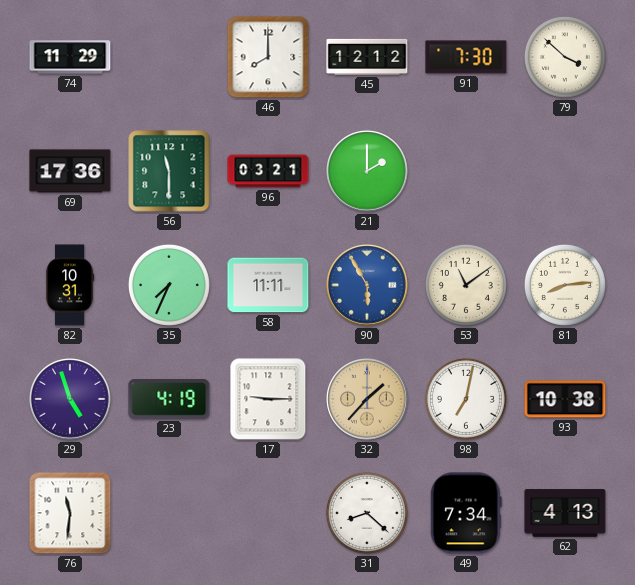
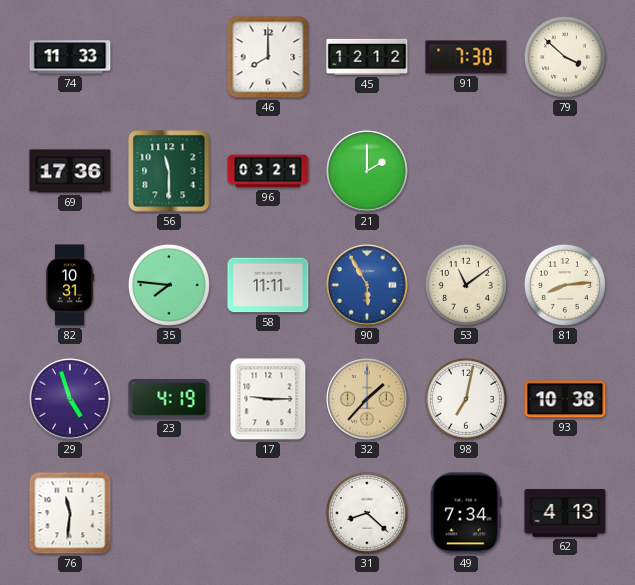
74: 11:29 -> 11:33
35: 7:34 -> 7:46
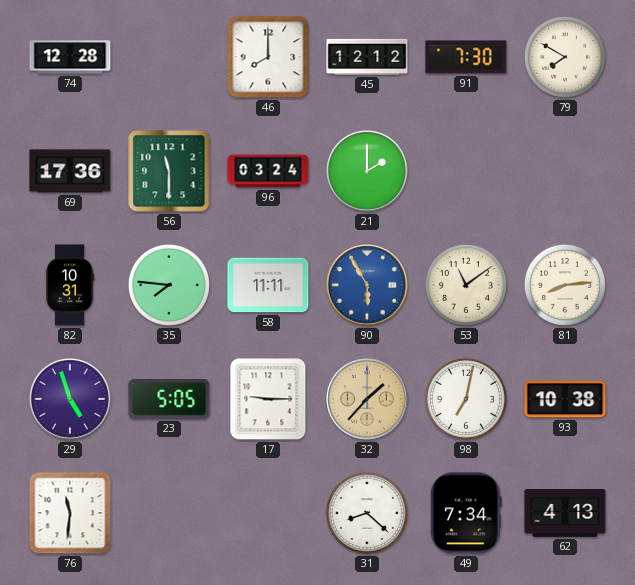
74: 11:33 -> 12:28
79: 3:52 -> 7:50
96: 03:21 -> 03:24
23: 4:19 -> 5:05
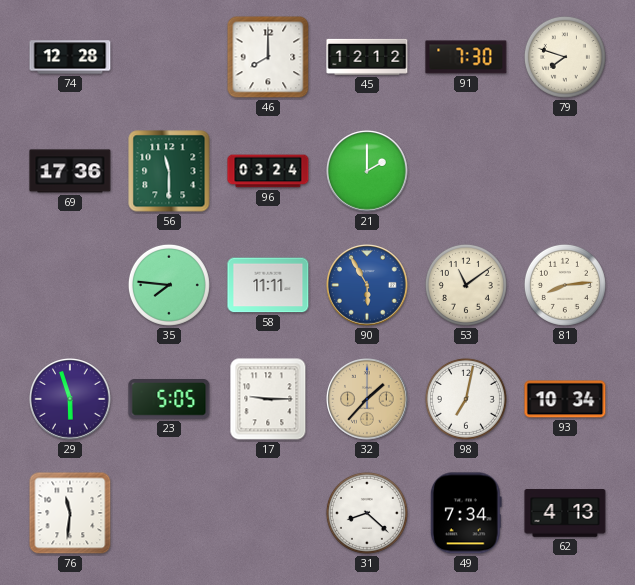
79: 7:50 -> 7:48
82: 10:31 -> none
29: 4:57 -> 5:57
93: 10:38 -> 10:34
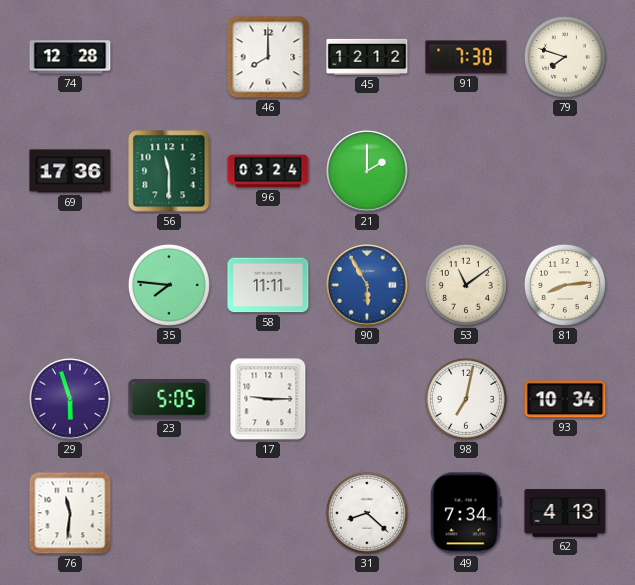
32: 1:37 -> none
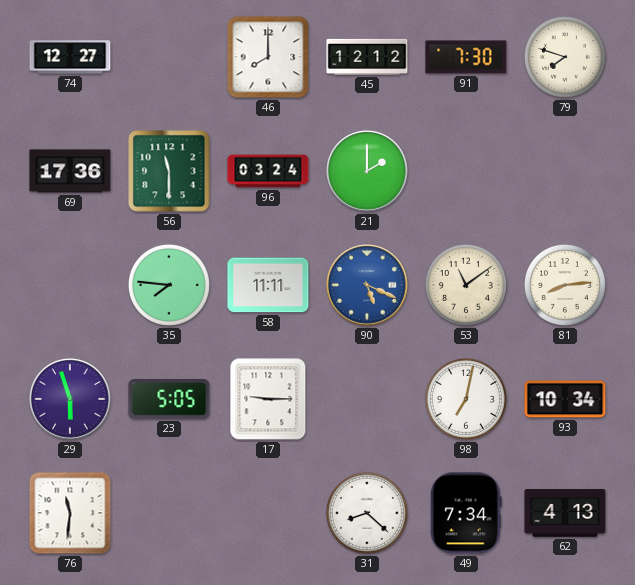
74: 12:28 -> 12:27
90: 5:55 -> 5:19
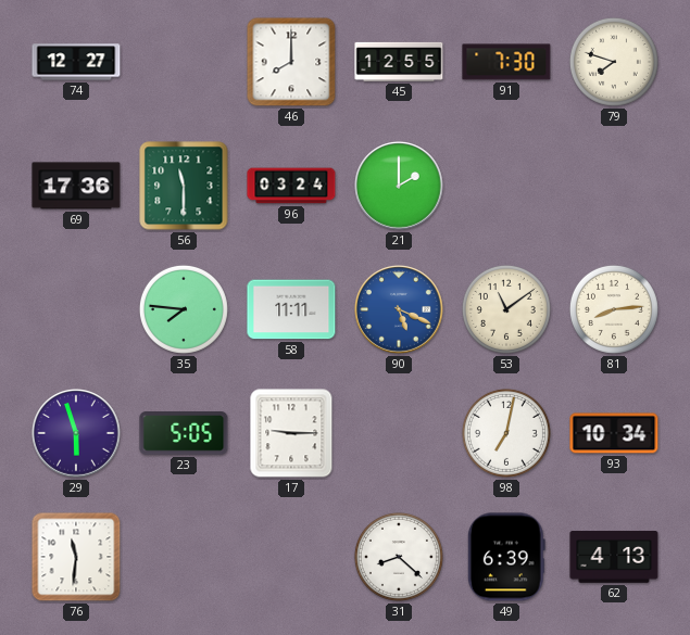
45: 12:12 -> 12:55
49: 7:34 -> 6:39
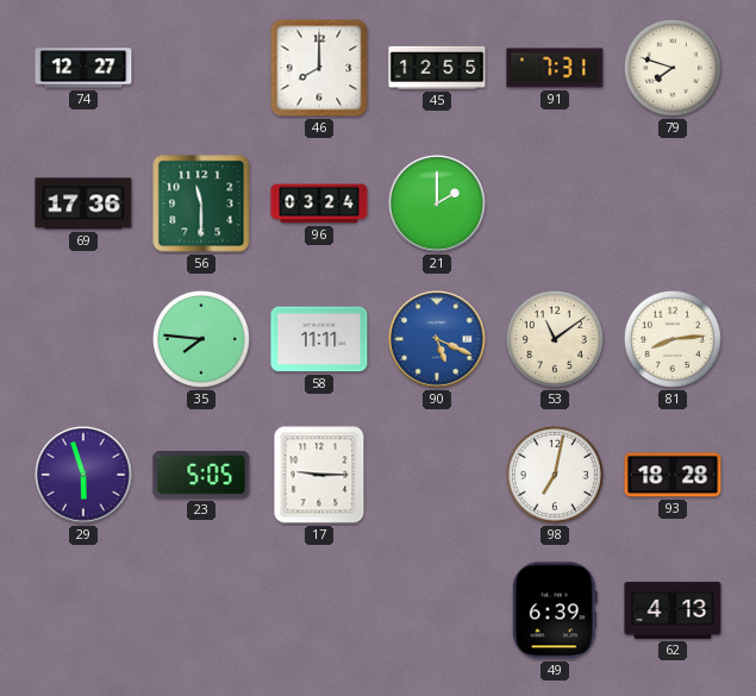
91: 7:30 -> 7:31
93: 10:34 -> 18:28
76: 11:31 -> none
31: 8:22 -> none
